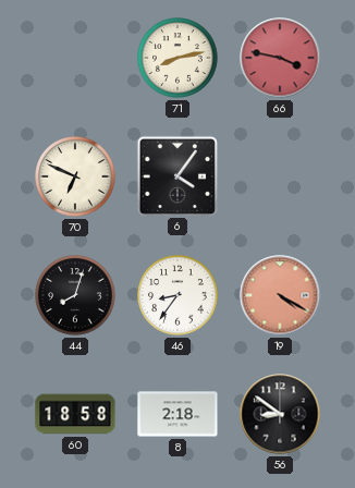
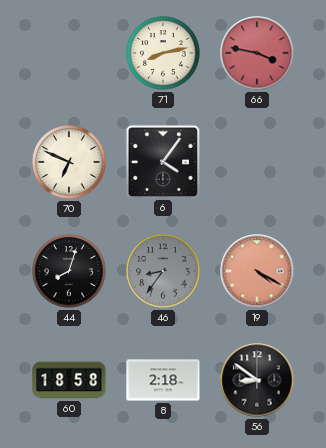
46 dial: white -> grey
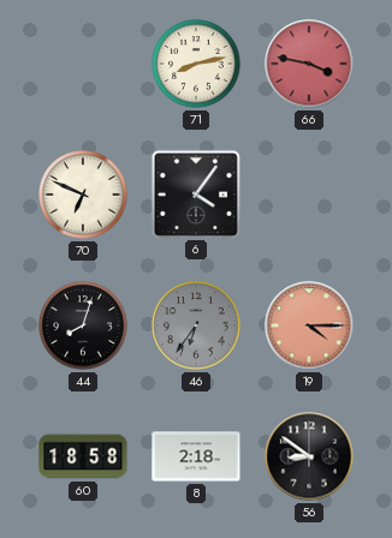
46: 8:36 -> 6:36
19: 4:20 -> 4:15
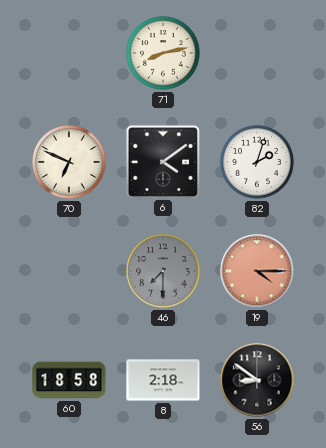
66: 3:47 -> none
6: 4:06 -> 4:09
82: none -> 2:03
44: 8:03 -> none
46: 6:36 -> 7:30
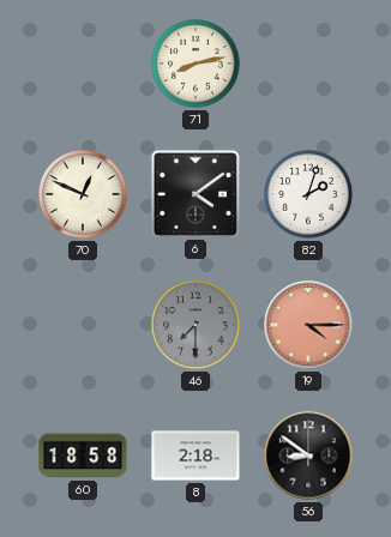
70: 6:49 -> 12:49
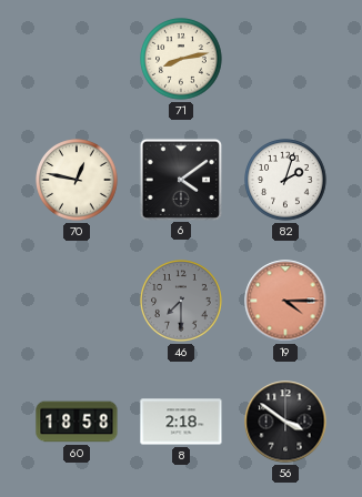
70: 12:49 -> 12:47
56: 8:51 -> 3:51
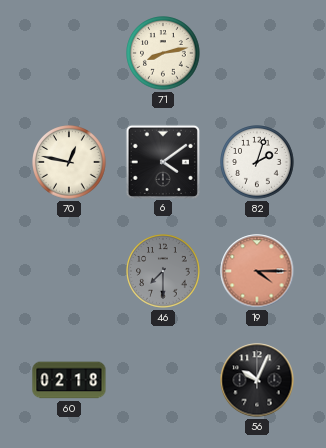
60: 18:58 -> 02:18
8: 2:18 -> none
56: 3:51 -> 10:04
